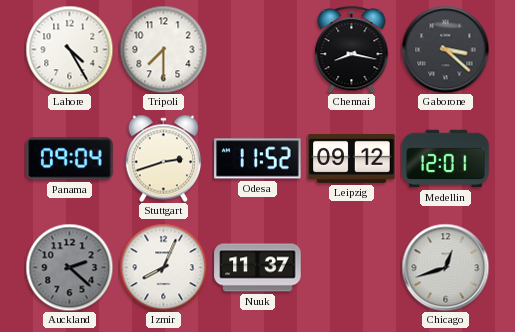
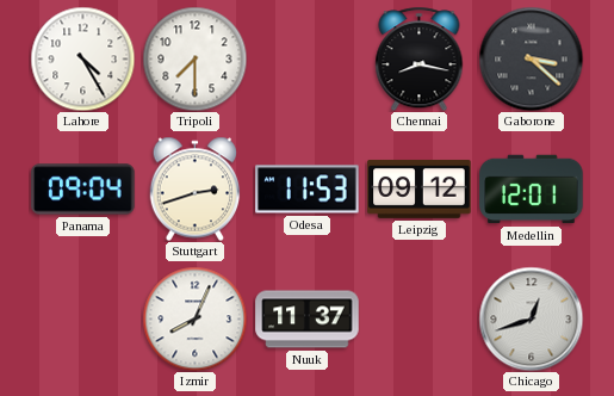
Odesa: 11:52 -> 11:53
Auckland: 2:22 -> none
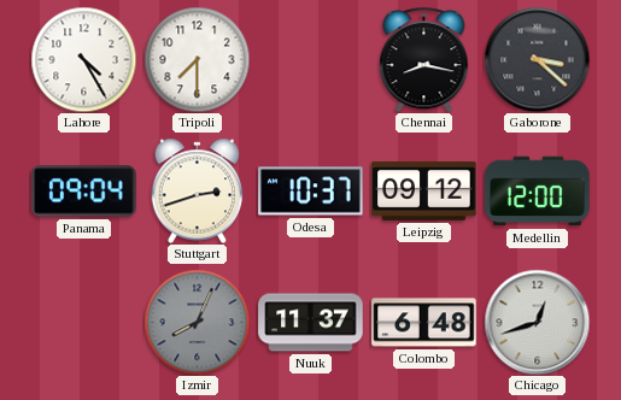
Odesa: 11:53 -> 10:37
Medellin: 12:01 -> 12:00
Izmir dial: white -> grey
Colombo: none -> 6:48
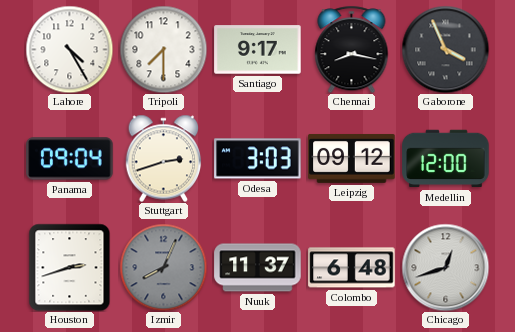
Santiago: none -> 9:17
Gaborone: 3:22 -> 3:56
Odesa: 10:37 -> 3:03
Houston: none -> 2:42
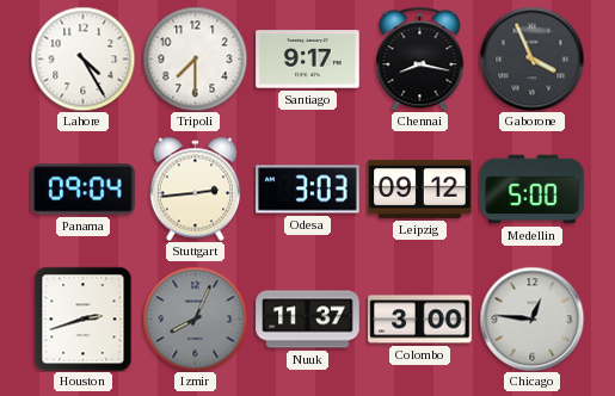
Stuttgart: 2:42 -> 2:44
Medellin: 12:00 -> 5:00
Colombo: 6:48 -> 3:00
Chicago: 12:42 -> 12:46
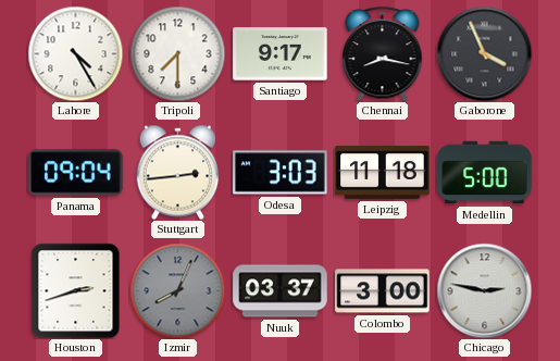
Leipzig: 09:12 -> 11:18
Nuuk: 11:37 -> 03:37
Chicago: 12:46 -> 2:47
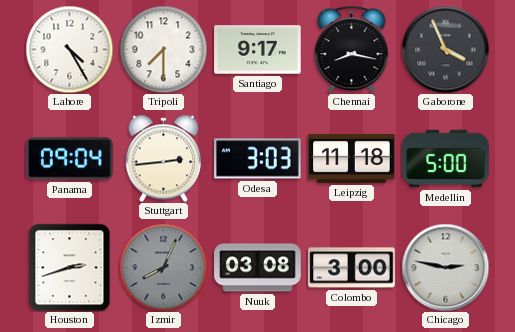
Nuuk: 03:37 -> 03:08
